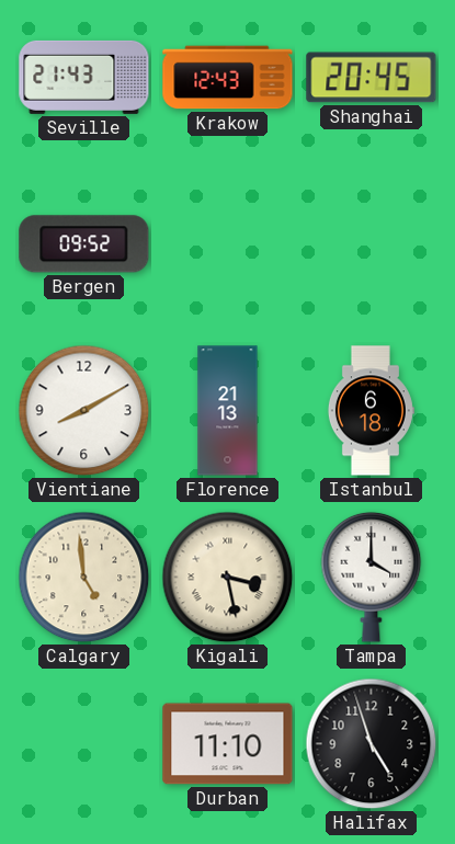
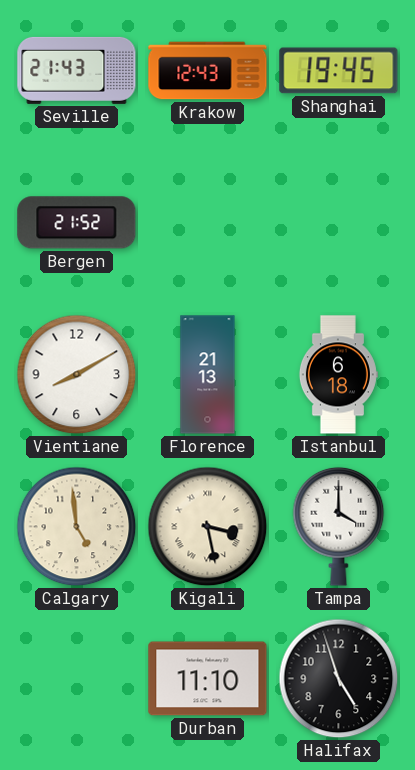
Shanghai: 20:45 -> 19:45
Bergen: 09:52 -> 21:52
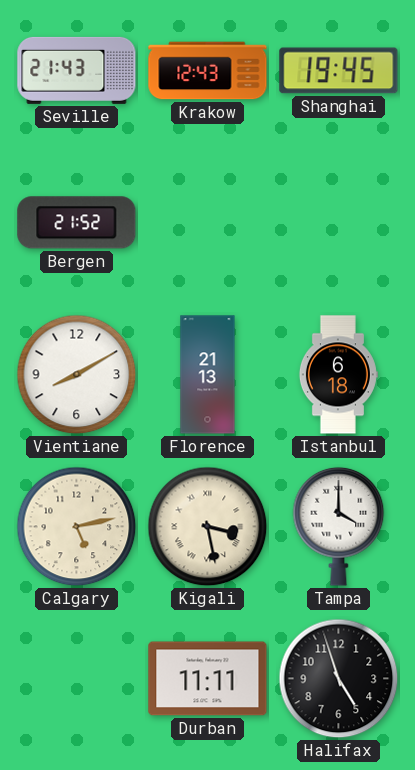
Calgary: 4:59 -> 5:13
Durban: 11:10 -> 11:11
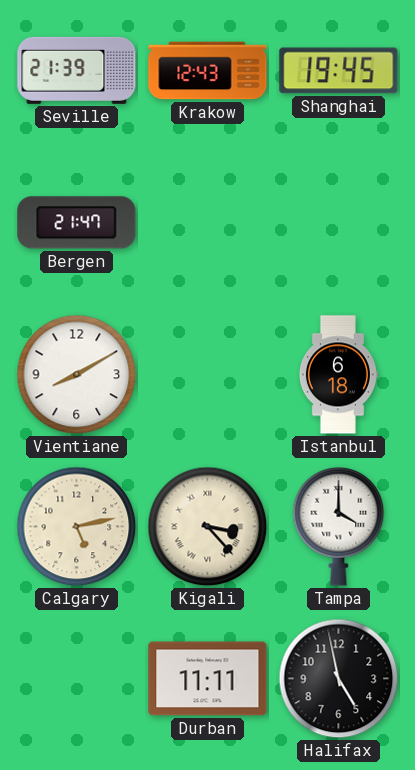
Seville: 21:43 -> 21:39
Bergen: 21:52 -> 21:47
Florence: 21:13 -> none
Kigali: 3:28 -> 3:23
Halifax: 4:57 -> 4:58
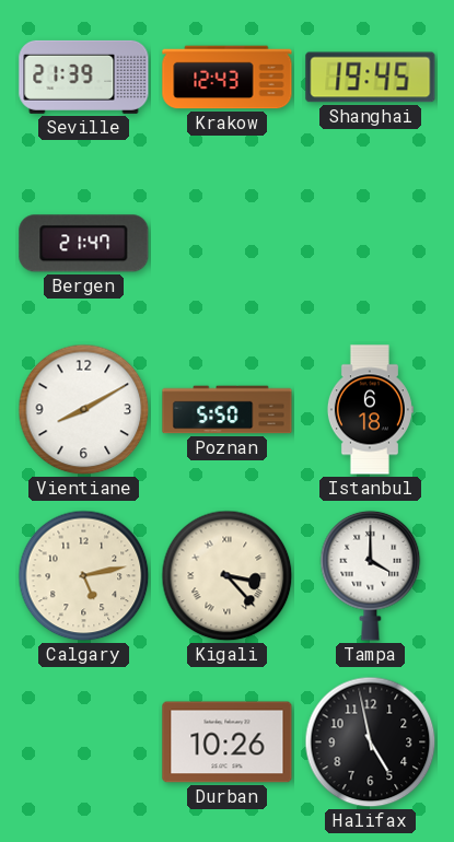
Poznan: none -> 5:50
Durban: 11:11 -> 10:26
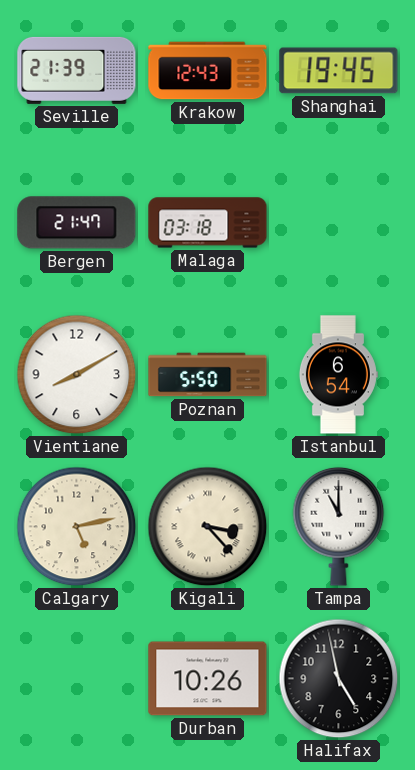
Malaga: none -> 03:18
Istanbul: 6:18 -> 6:54
Tampa: 4:00 -> 11:00
